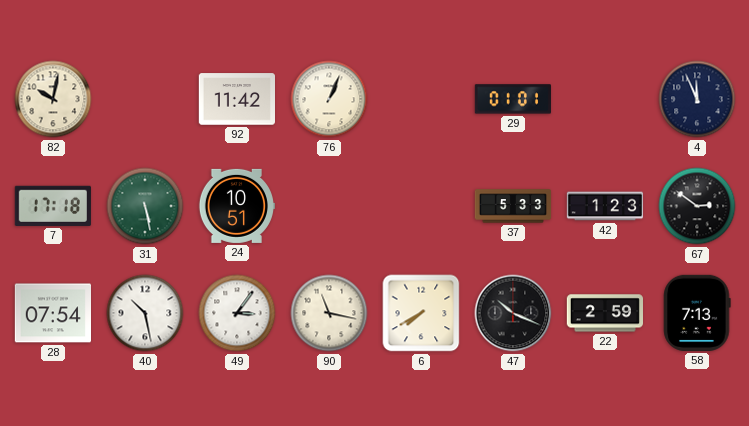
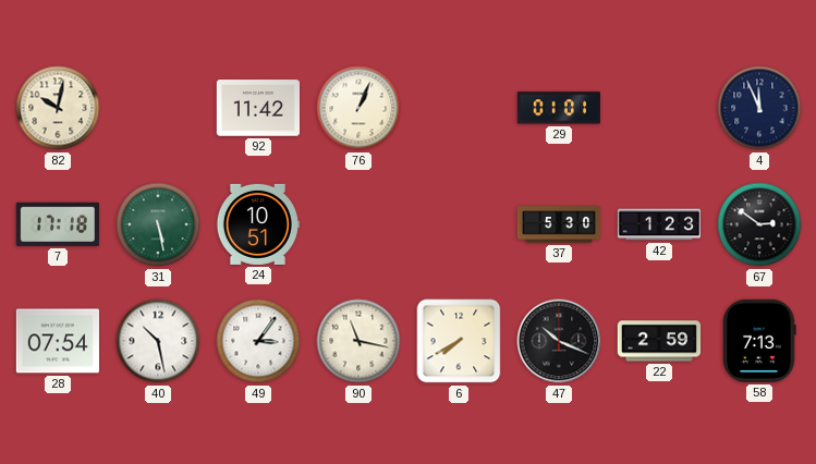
37: 5:33 -> 5:30
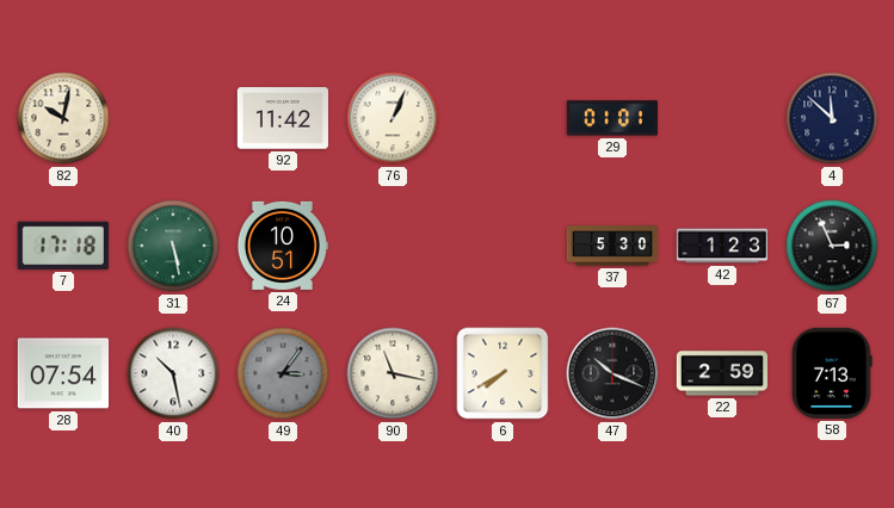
4: 11:56 -> 11:52
67: 2:51 -> 2:56
49 dial: white -> grey
